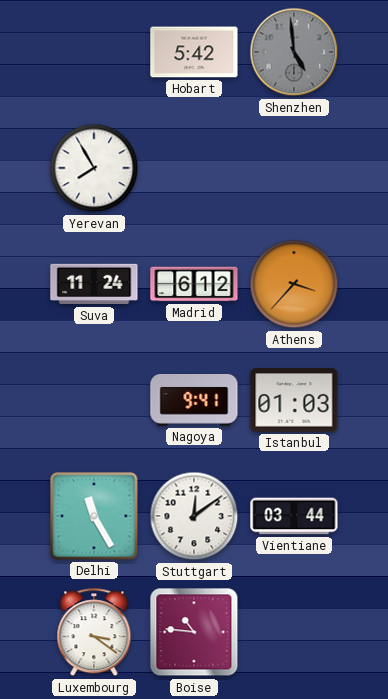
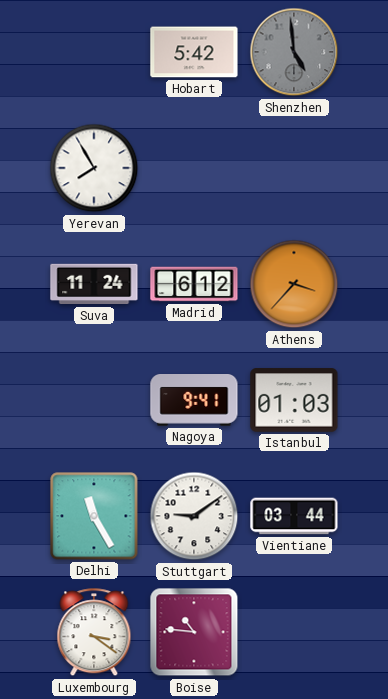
Stuttgart: 12:09 -> 9:09
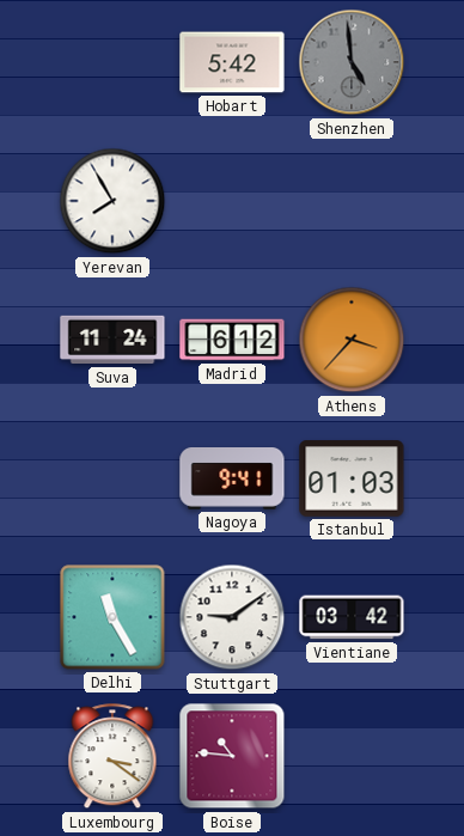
Vientiane: 03:44 -> 03:42
